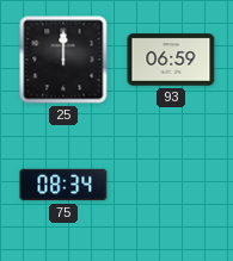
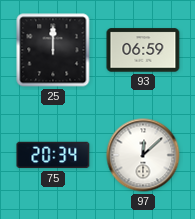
75: 08:34 -> 20:34
97: none -> 12:08
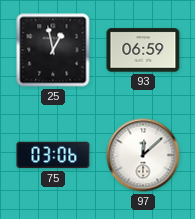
25: 12:00 -> 12:58
75: 20:34 -> 03:06
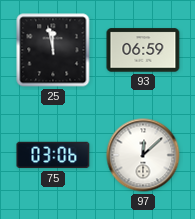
25: 12:58 -> 11:58
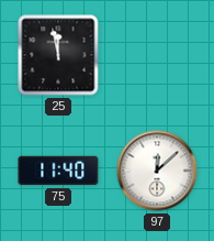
93: 06:59 -> none
75: 03:06 -> 11:40
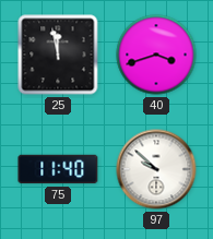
40: none -> 3:42
97: 12:08 -> 9:52
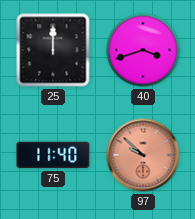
25: 11:58 -> 12:00
97 dial: white -> salmon
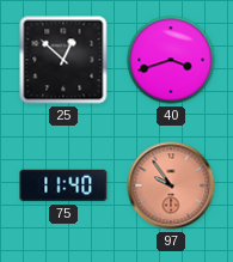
25: 12:00 -> 12:52
97: 9:52 -> 9:54
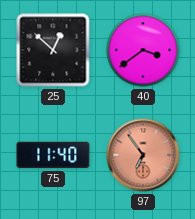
40: 3:42 -> 3:39
97: 9:54 -> 6:54
